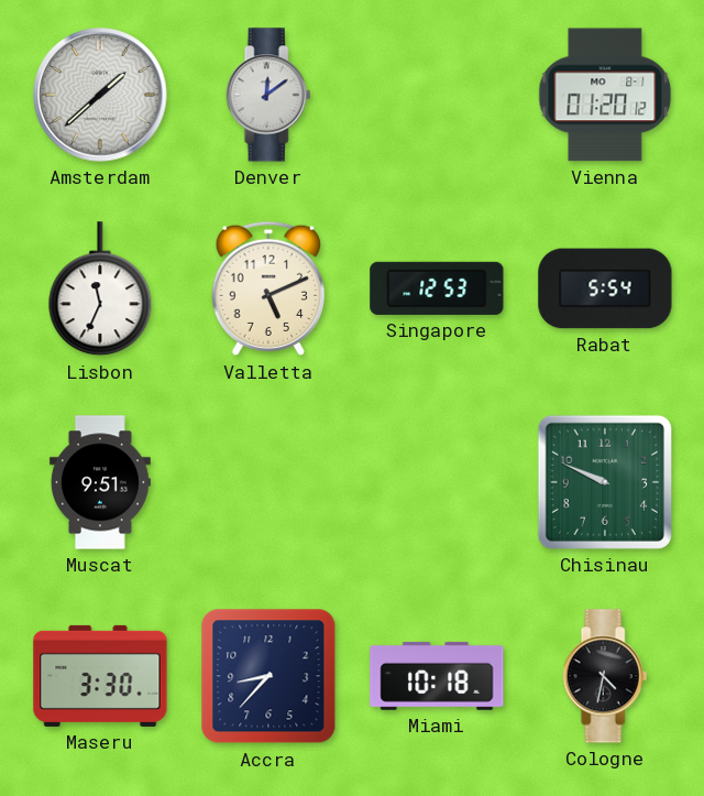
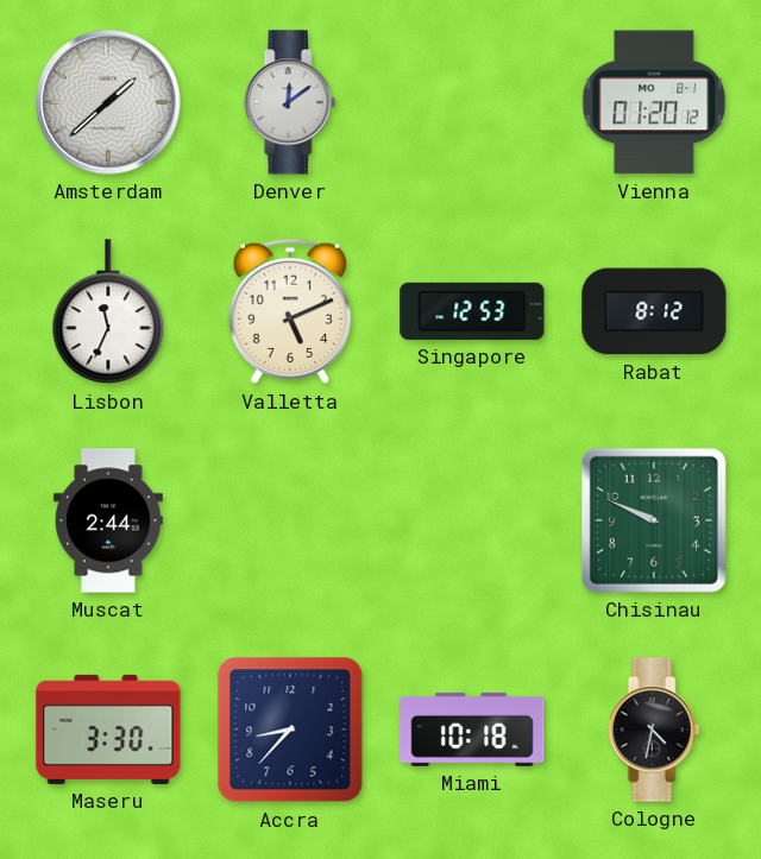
Rabat: 5:54 -> 8:12
Muscat: 9:51 -> 2:44
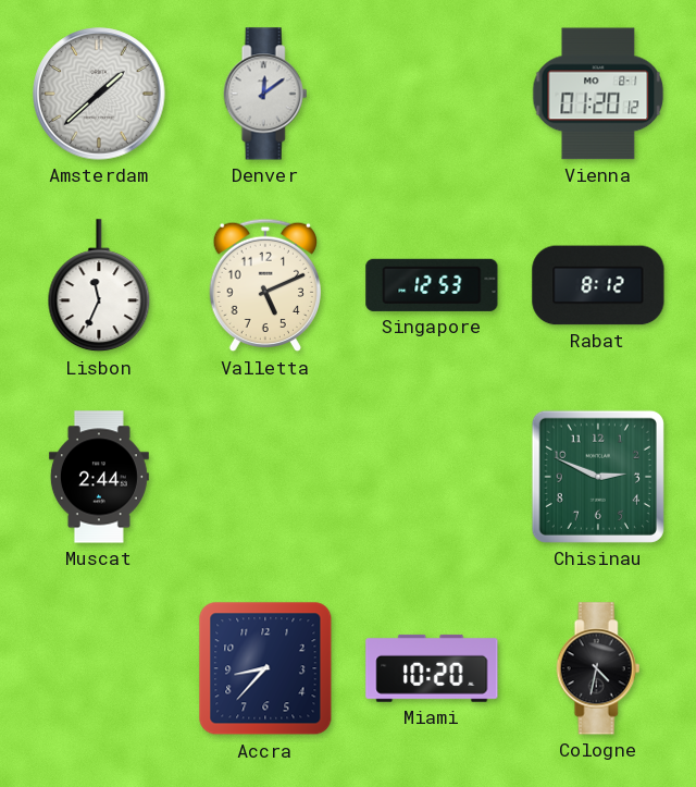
Chisinau: 9:49 -> 2:49
Maseru: 3:30 -> none
Miami: 10:18 -> 10:20
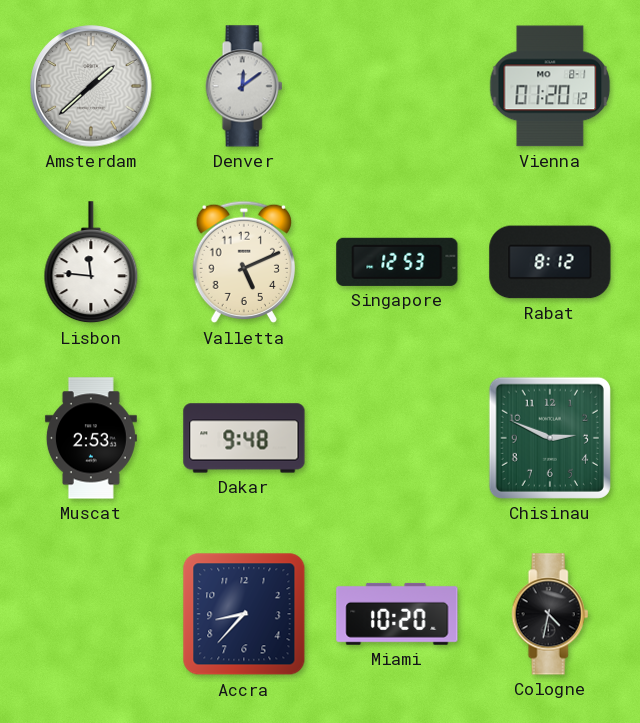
Lisbon: 11:34 -> 11:46
Muscat: 2:44 -> 2:53
Dakar: none -> 9:48
